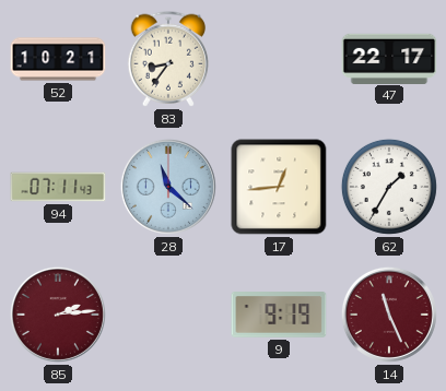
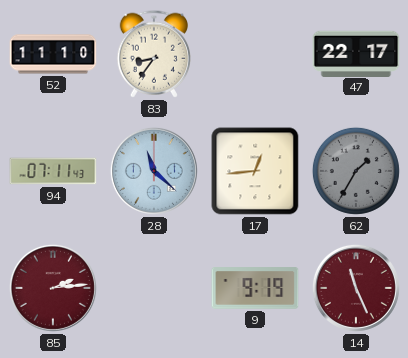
52: 10:21 -> 11:10
62 dial: white -> grey
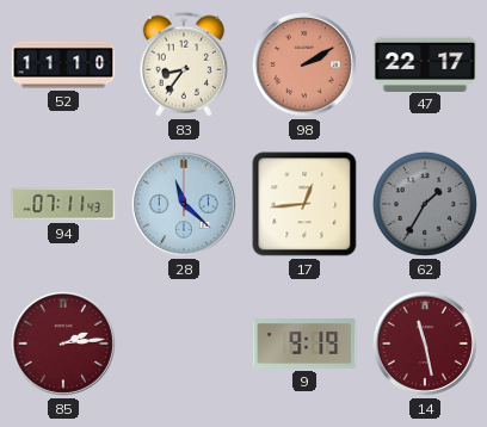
98: none -> 2:10
14: 11:26 -> 11:28
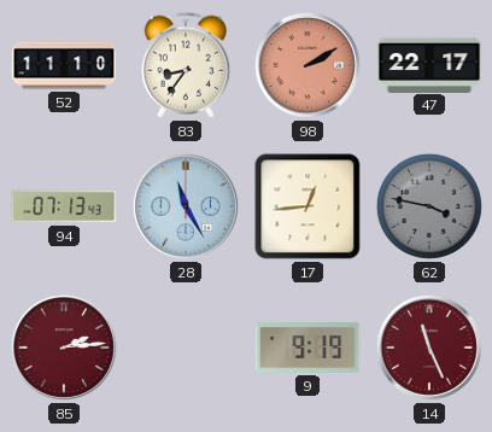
94: 07:11 -> 07:13
28: 11:22 -> 11:25
62: 1:35 -> 3:47
14: 11:28 -> 11:26
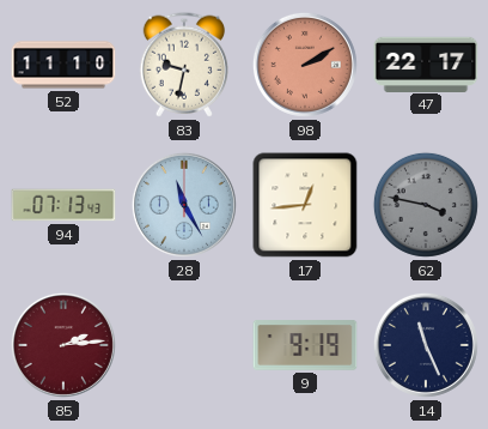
83: 8:36 -> 9:32
14 dial: burgundy -> navy
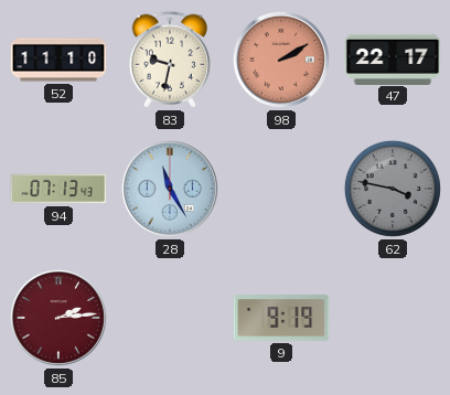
17: 12:44 -> none
14: 11:26 -> none
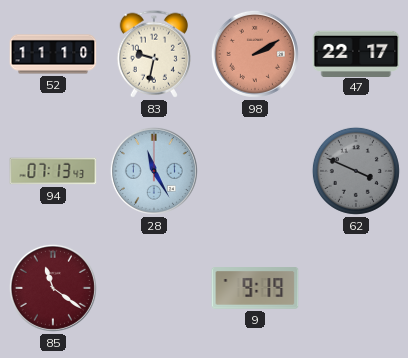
62: 3:47 -> 3:49
85: 2:14 -> 11:21
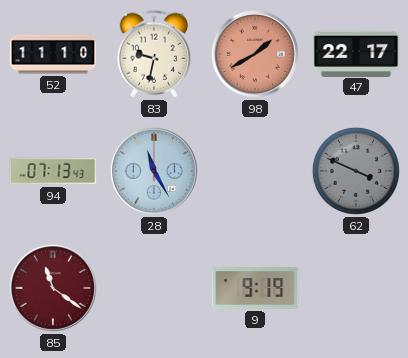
98: 2:10 -> 1:40
